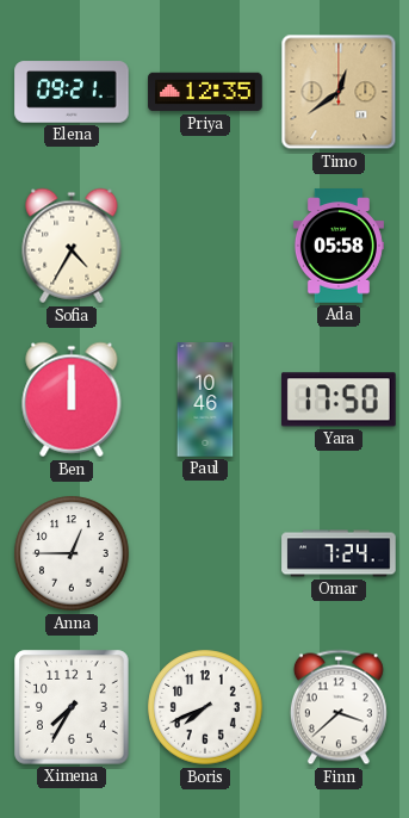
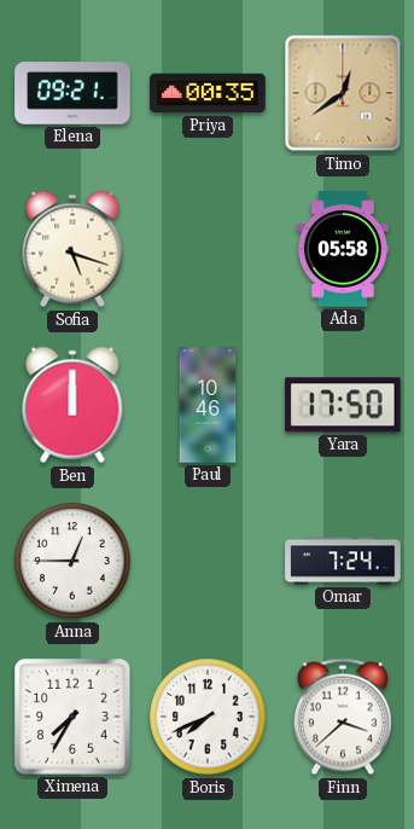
Priya: 12:35 -> 00:35
Sofia: 4:35 -> 5:18
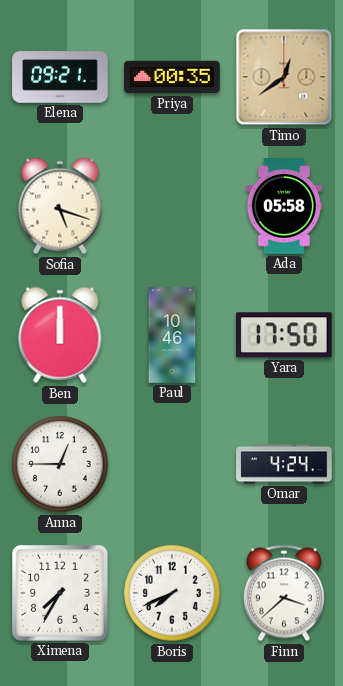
Omar: 7:24 -> 4:24
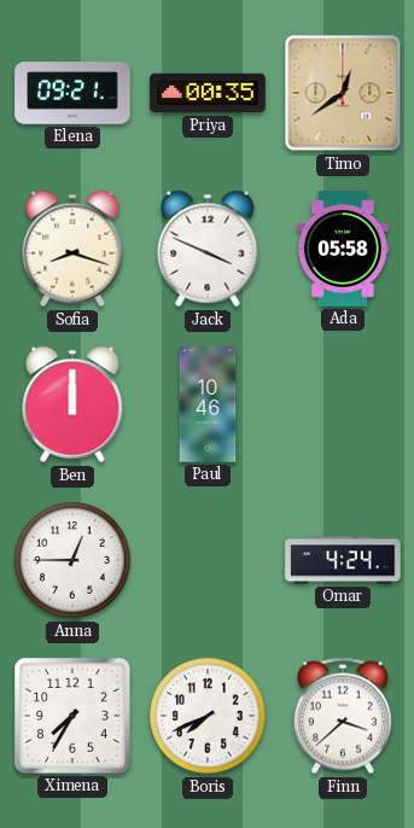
Sofia: 5:18 -> 8:18
Jack: none -> 3:49
Yara: 17:50 -> none
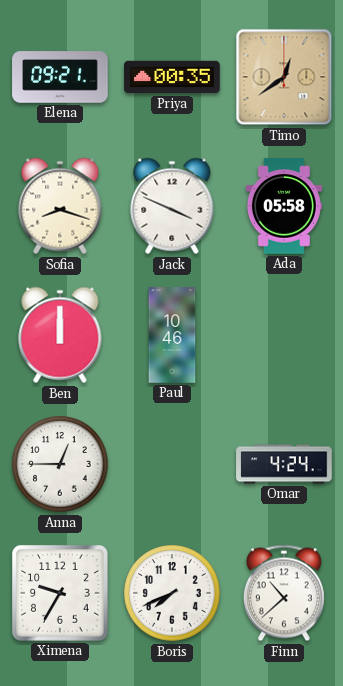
Ximena: 7:35 -> 9:35
Finn: 3:38 -> 10:38
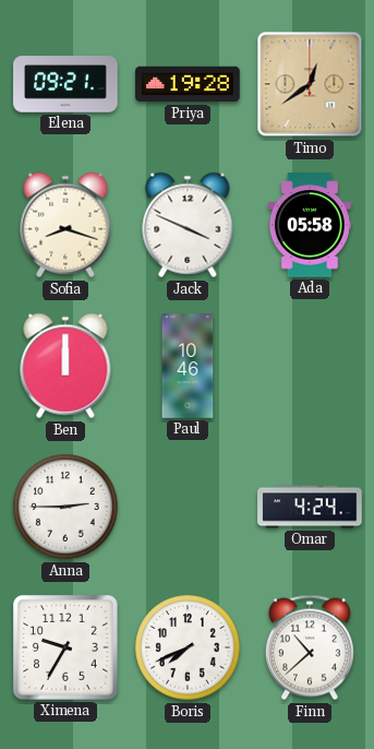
Priya: 00:35 -> 19:28
Anna: 12:45 -> 2:45
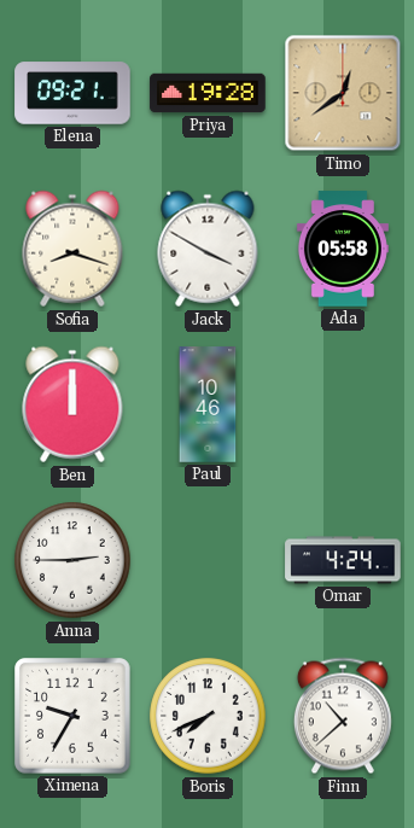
Jack: 3:49 -> 3:50
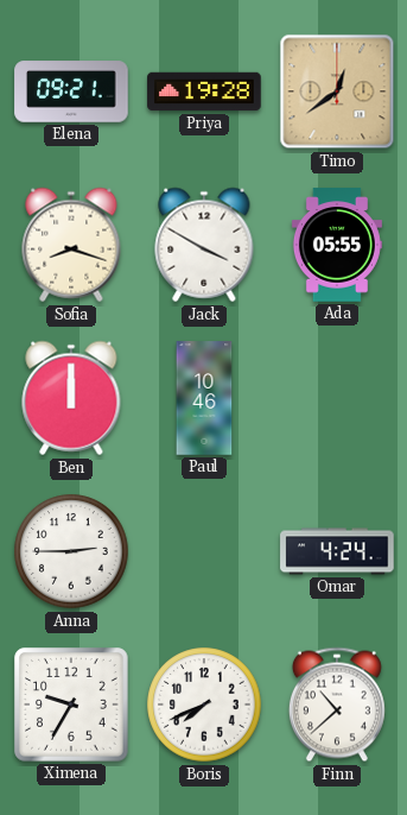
Ada: 05:58 -> 05:55
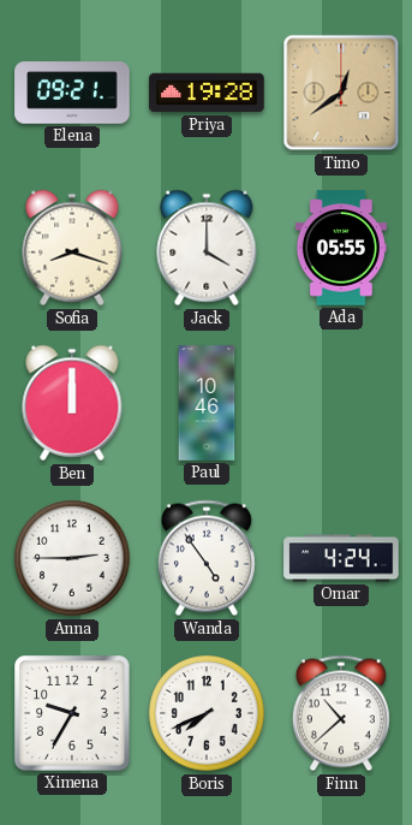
Jack: 3:50 -> 4:00
Wanda: none -> 4:54
